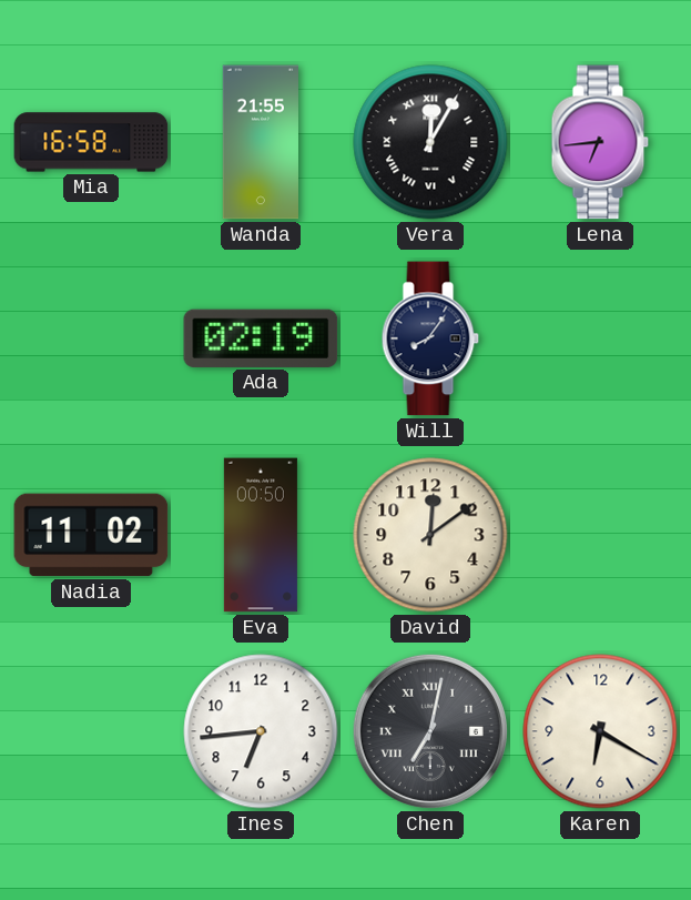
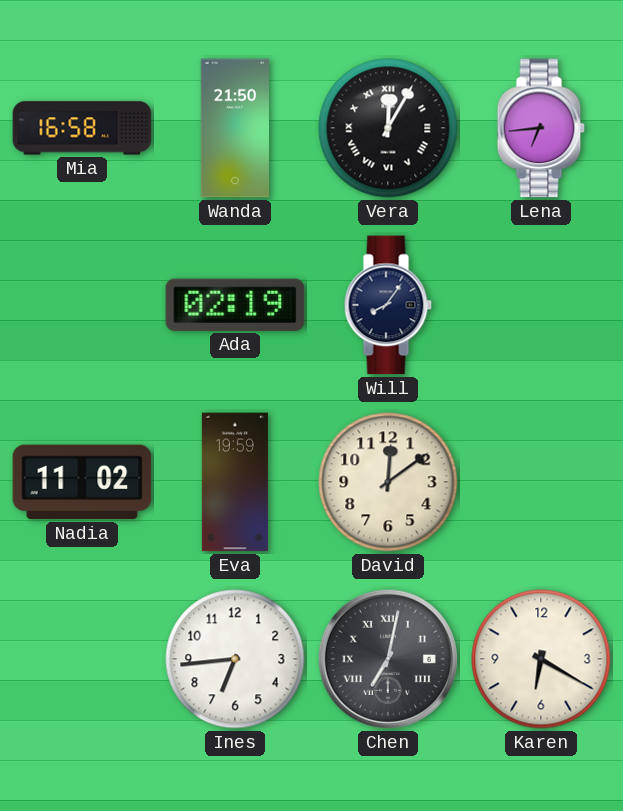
Wanda: 21:55 -> 21:50
Eva: 00:50 -> 19:59
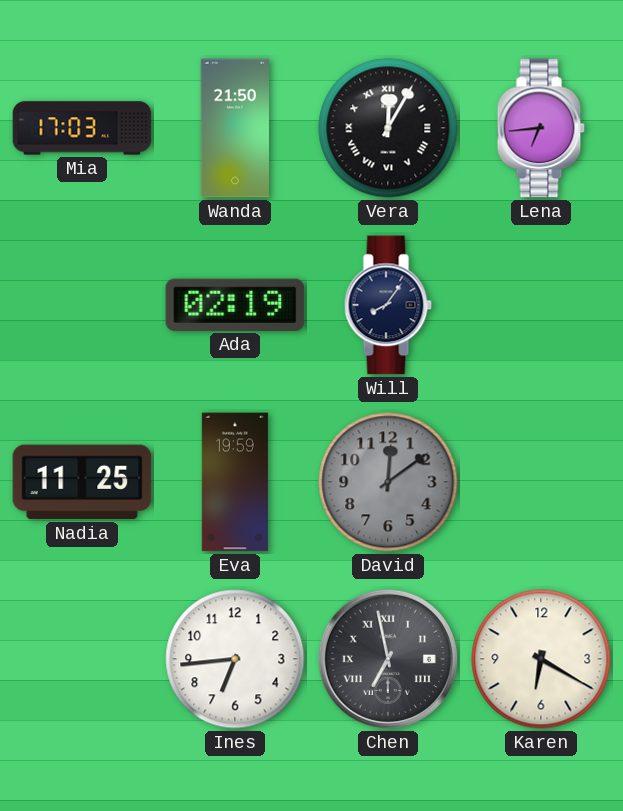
Mia: 16:58 -> 17:03
Nadia: 11:02 -> 11:25
David dial: cream -> grey
Chen: 7:02 -> 6:58
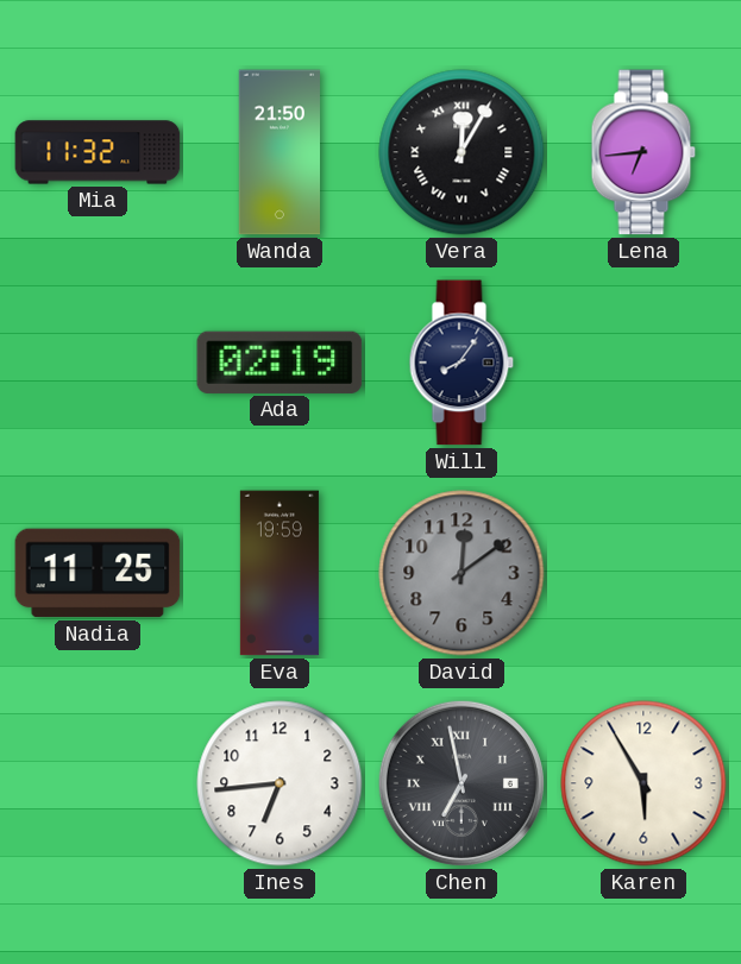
Mia: 17:03 -> 11:32
Karen: 6:20 -> 5:55
